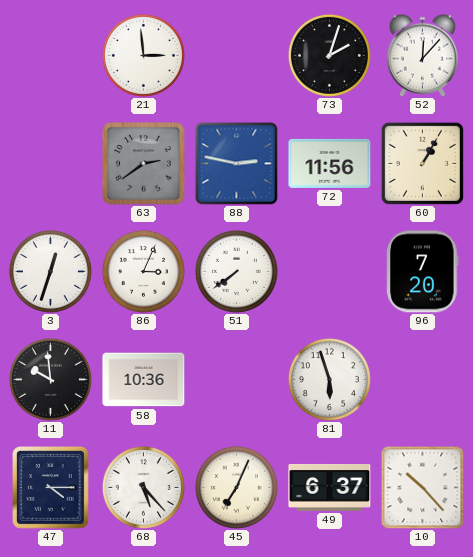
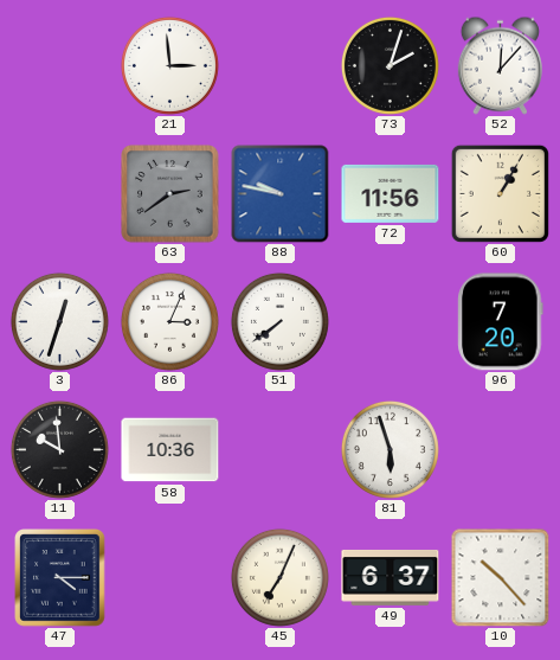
88: 2:47 -> 9:47
68: 5:23 -> none
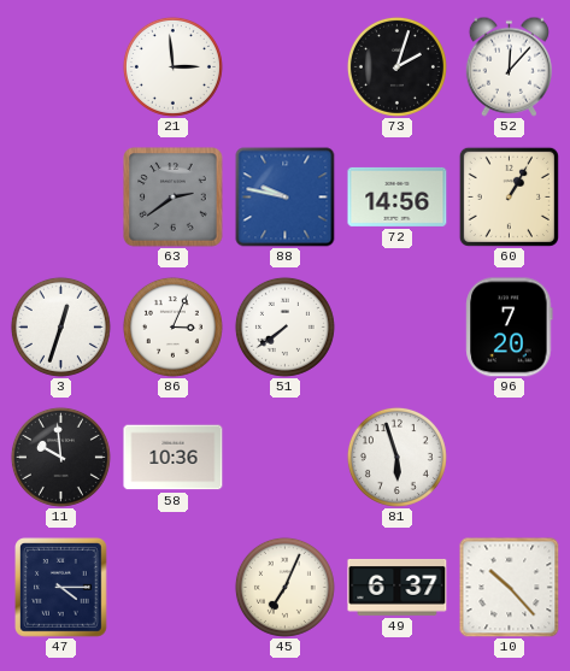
72: 11:56 -> 14:56
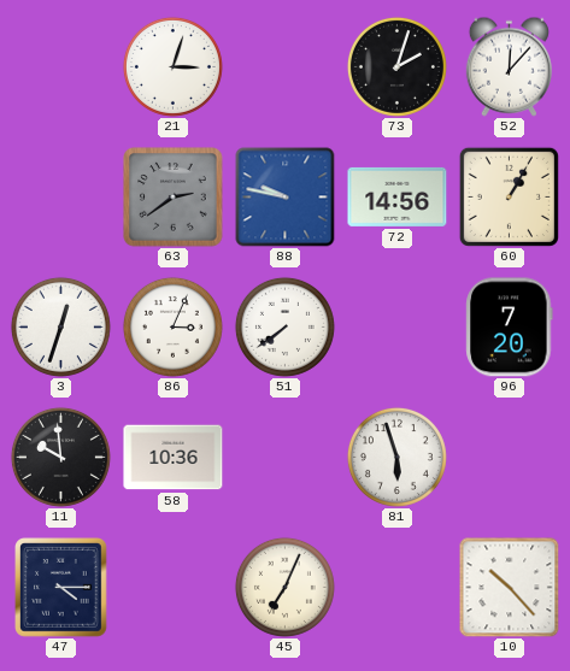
21: 2:59 -> 3:03
49: 6:37 -> none
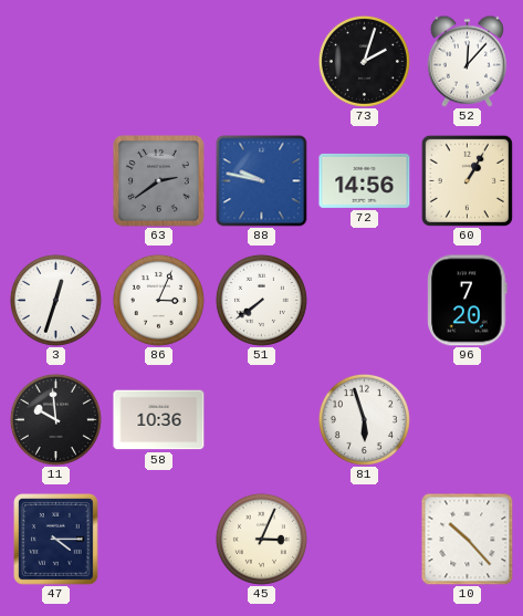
21: 3:03 -> none
45: 7:04 -> 3:04
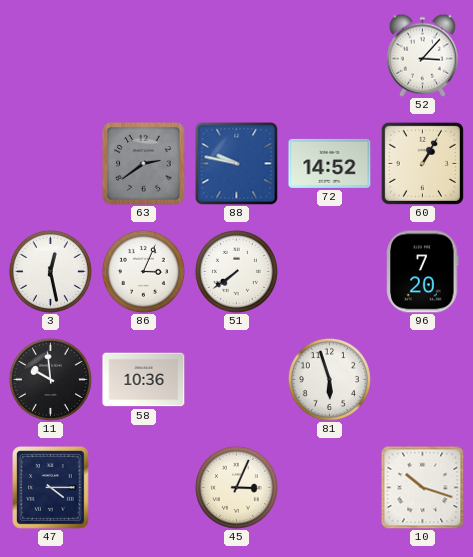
73: 2:03 -> none
52: 12:07 -> 3:07
72: 14:56 -> 14:52
3: 12:33 -> 12:28
10: 10:23 -> 10:18
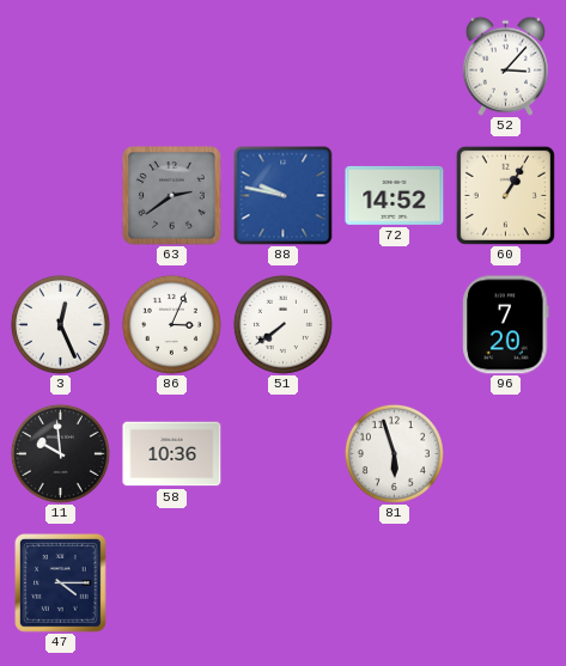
3: 12:28 -> 12:26
45: 3:04 -> none
10: 10:18 -> none
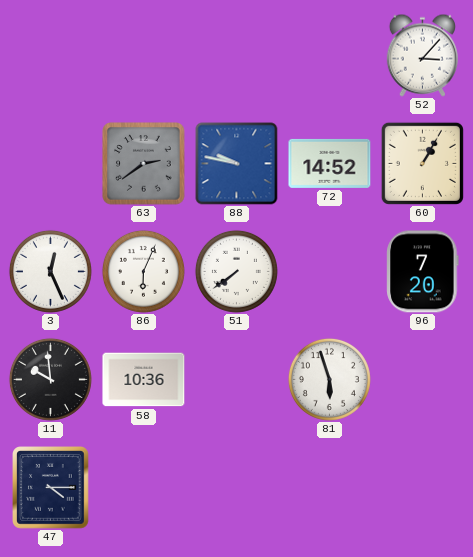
86: 3:04 -> 6:04
